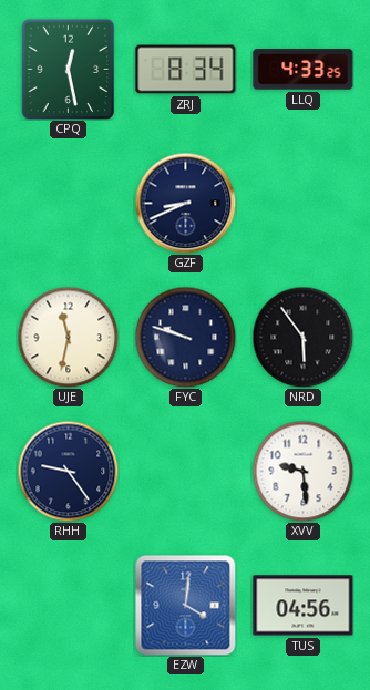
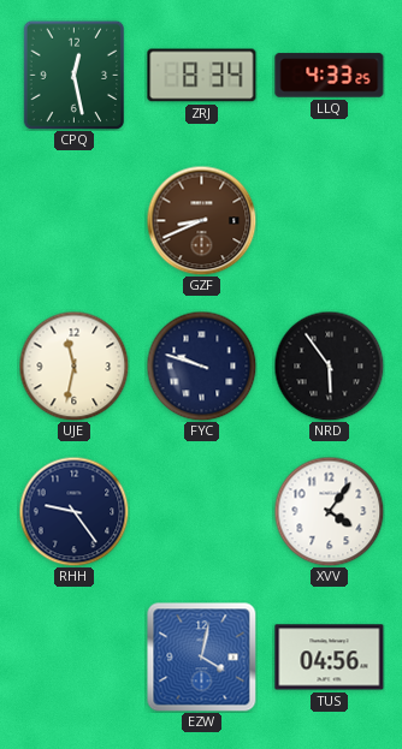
GZF dial: navy -> brown
XVV: 9:29 -> 4:06
EZW: 4:01 -> 4:02
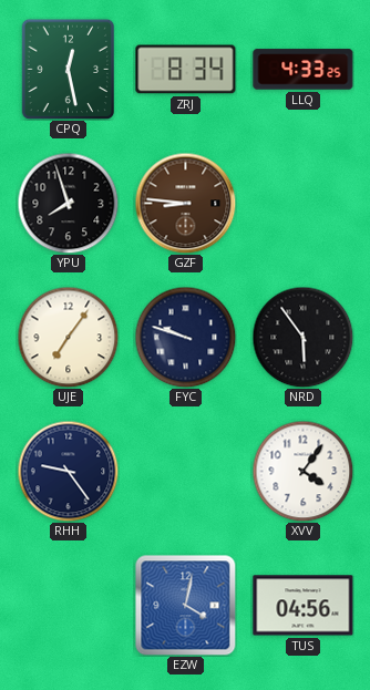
YPU: none -> 7:57
GZF: 8:41 -> 8:46
UJE: 11:32 -> 7:06
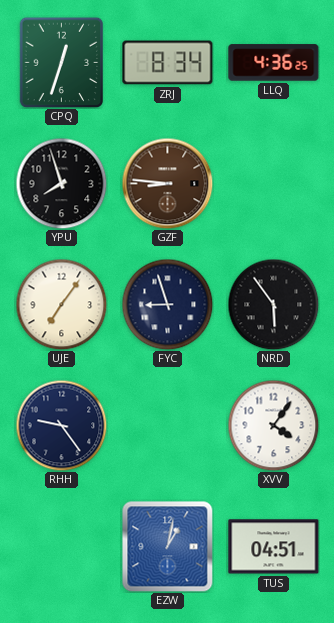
CPQ: 12:28 -> 12:33
LLQ: 4:33 -> 4:36
FYC: 9:48 -> 8:57
EZW: 4:02 -> 1:02
TUS: 04:56 -> 04:51
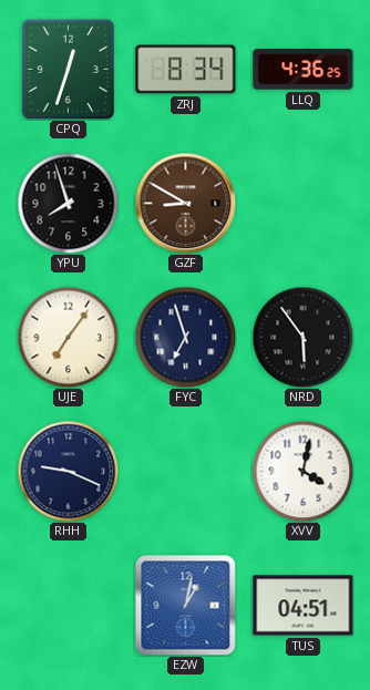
GZF: 8:46 -> 8:50
FYC: 8:57 -> 6:57
RHH: 9:24 -> 9:19
XVV: 4:06 -> 4:02
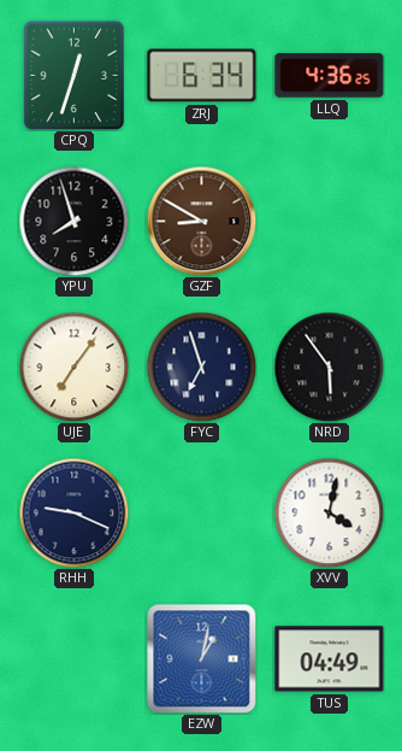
ZRJ: 8:34 -> 6:34
TUS: 04:51 -> 04:49
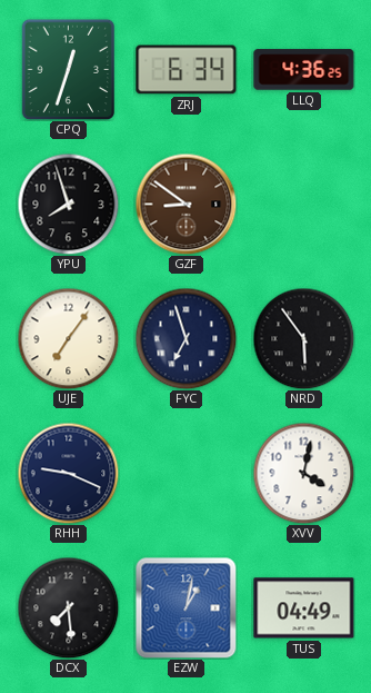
GZF: 8:50 -> 8:51
DCX: none -> 7:29
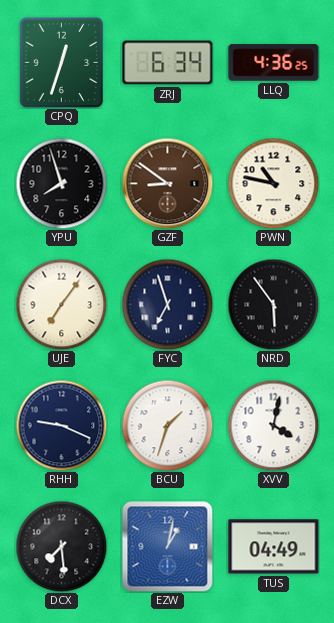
PWN: none -> 10:47
BCU: none -> 1:33
